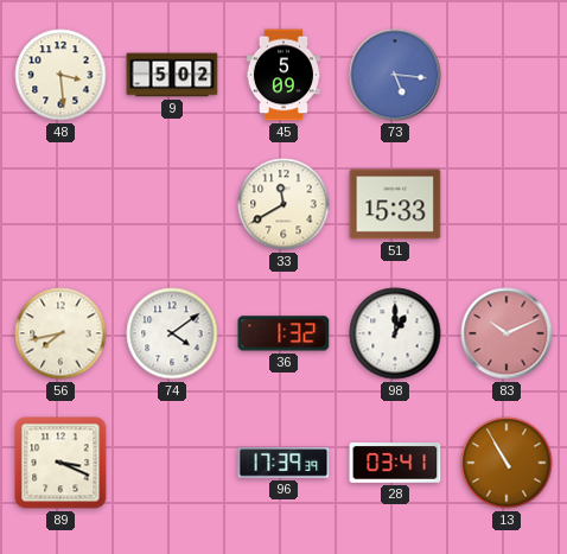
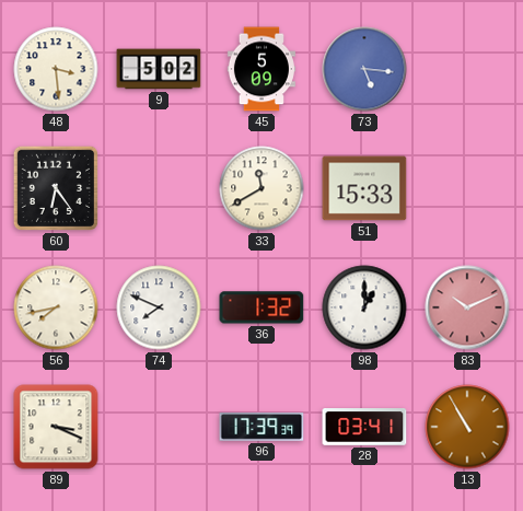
60: none -> 6:24
74: 4:09 -> 7:49
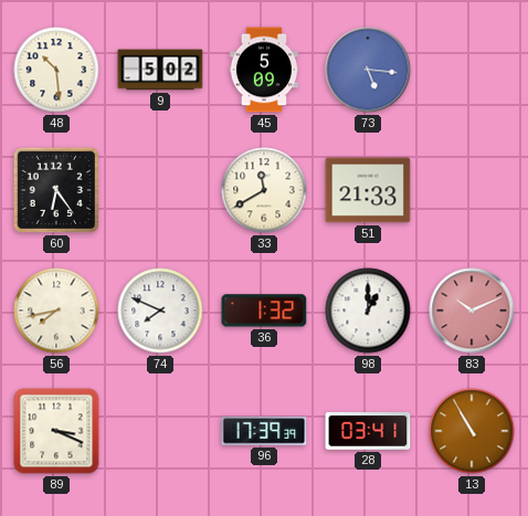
48: 3:29 -> 10:29
51: 15:33 -> 21:33
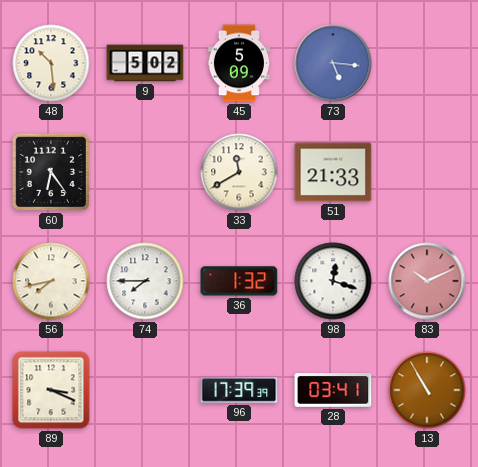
74: 7:49 -> 7:45
98: 1:00 -> 12:18
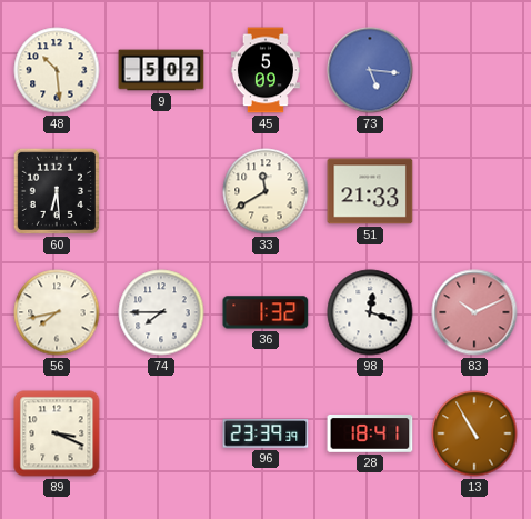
60: 6:24 -> 6:29
96: 17:39 -> 23:39
28: 03:41 -> 18:41
